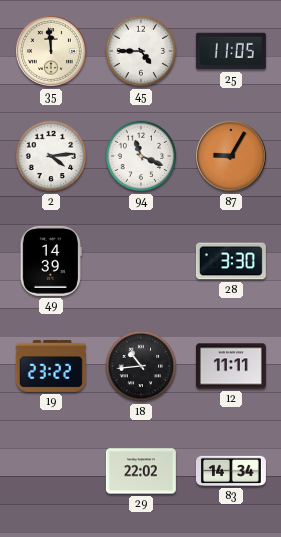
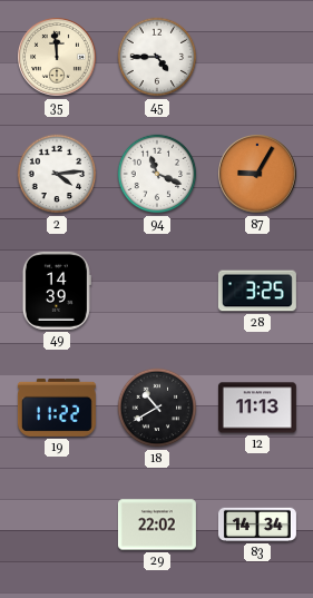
25: 11:05 -> none
28: 3:30 -> 3:25
19: 23:22 -> 11:22
18: 10:44 -> 10:40
12: 11:11 -> 11:13
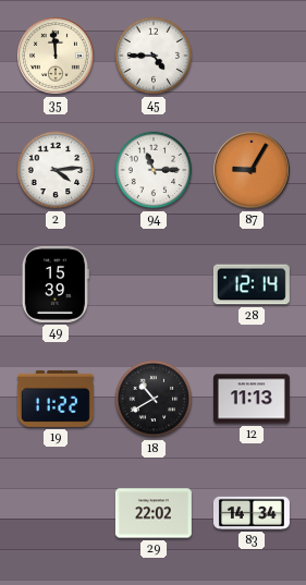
94: 11:19 -> 11:15
49: 14:39 -> 15:39
28: 3:25 -> 12:14
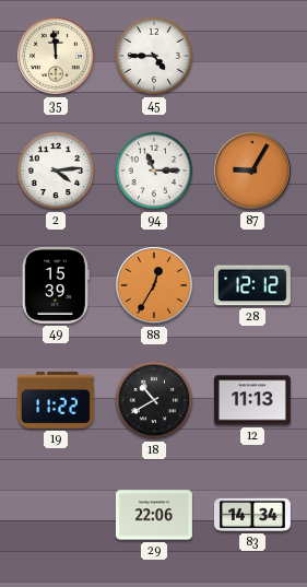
88: none -> 12:35
28: 12:14 -> 12:12
29: 22:02 -> 22:06
